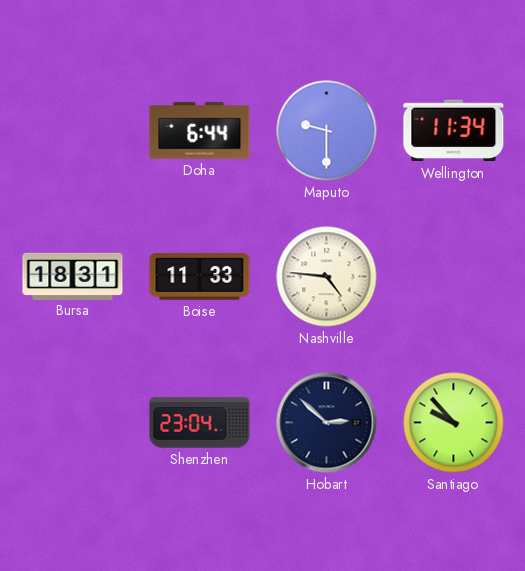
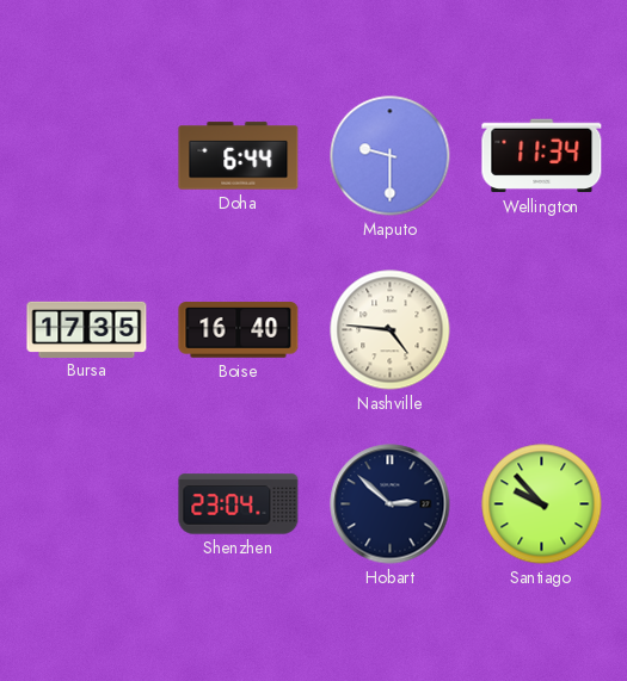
Bursa: 18:31 -> 17:35
Boise: 11:33 -> 16:40
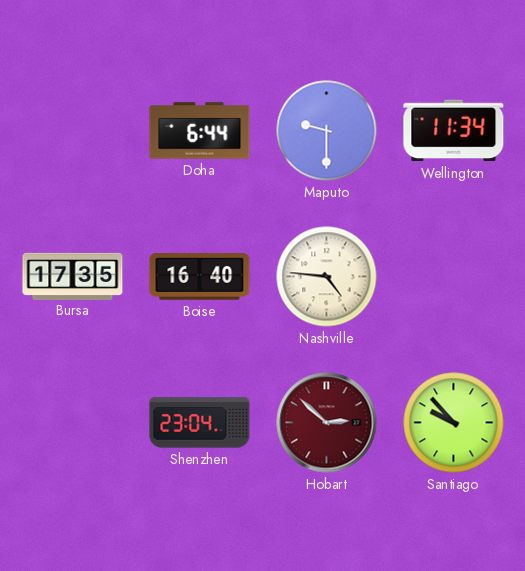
Hobart dial: navy -> burgundy
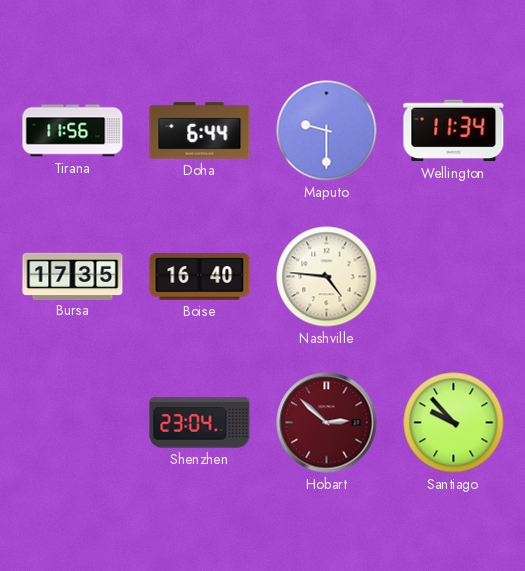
Tirana: none -> 11:56
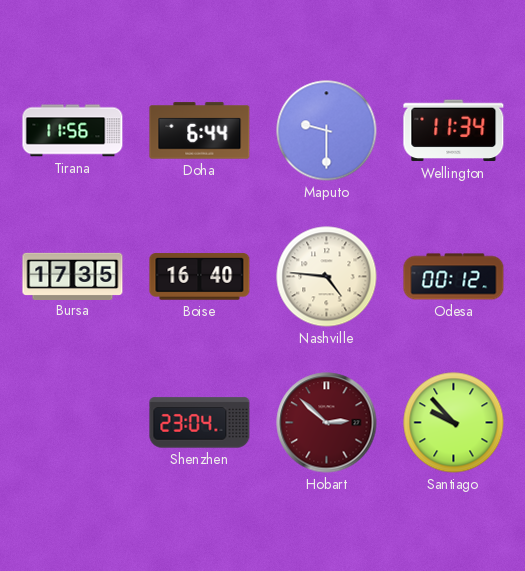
Odesa: none -> 00:12
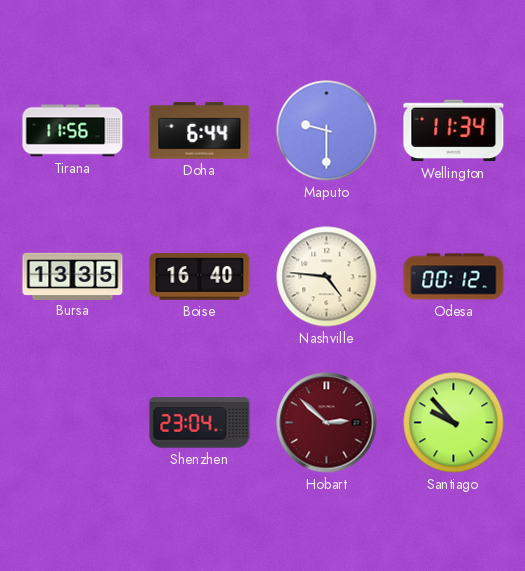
Bursa: 17:35 -> 13:35
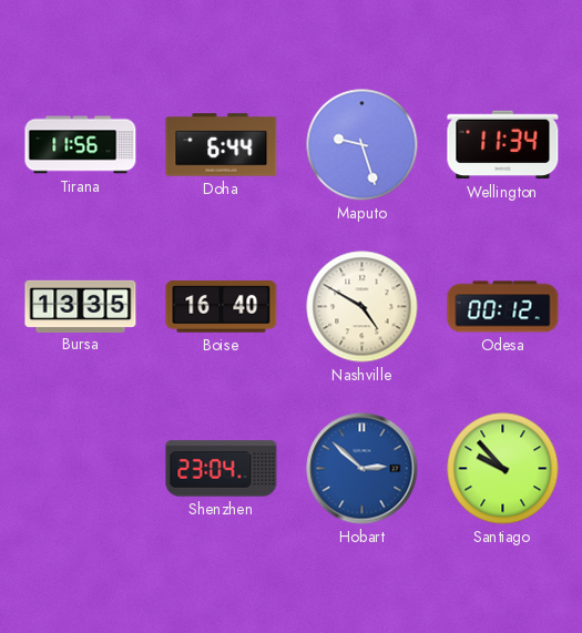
Maputo: 9:30 -> 9:27
Nashville: 4:46 -> 4:50
Hobart dial: burgundy -> blue
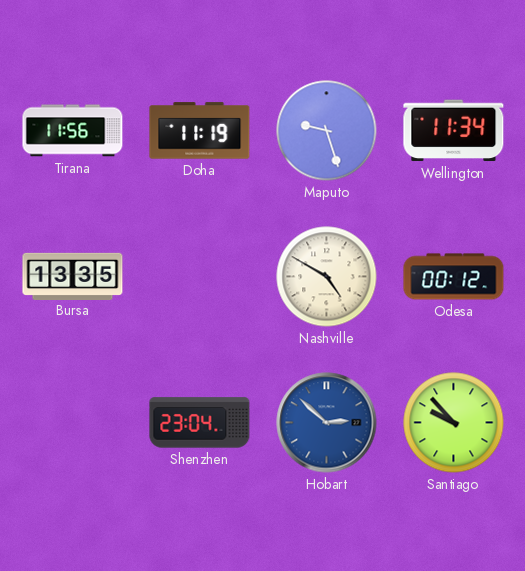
Doha: 6:44 -> 11:19
Boise: 16:40 -> none
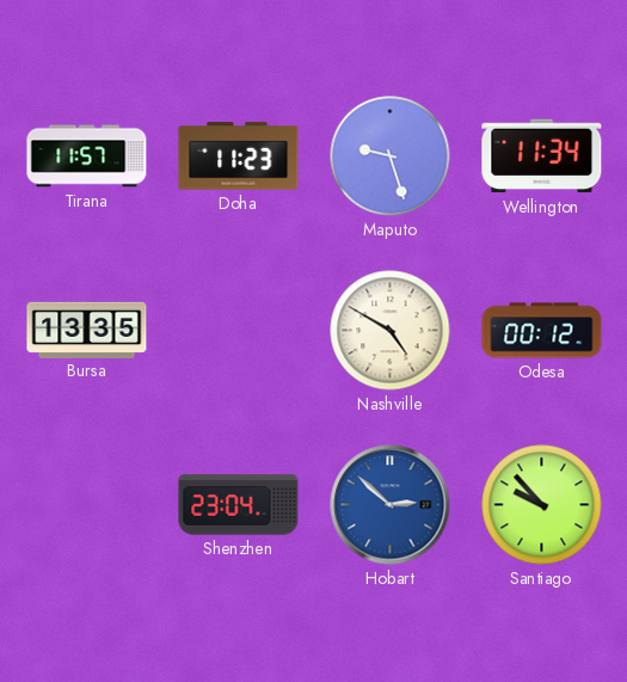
Tirana: 11:56 -> 11:57
Doha: 11:19 -> 11:23
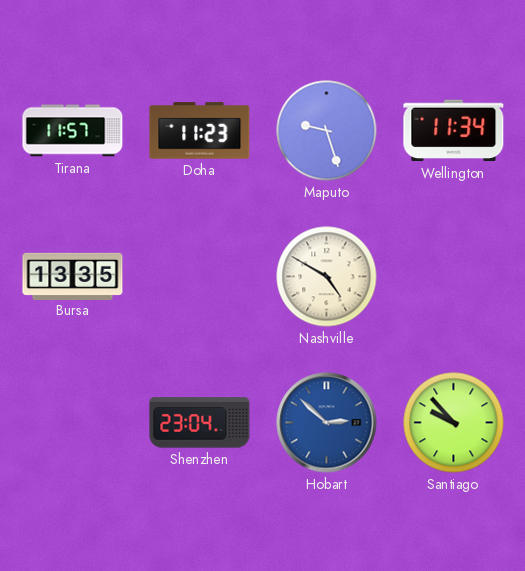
Odesa: 00:12 -> none
